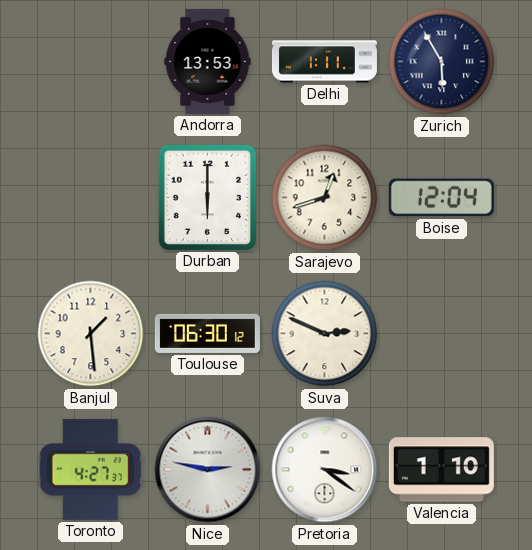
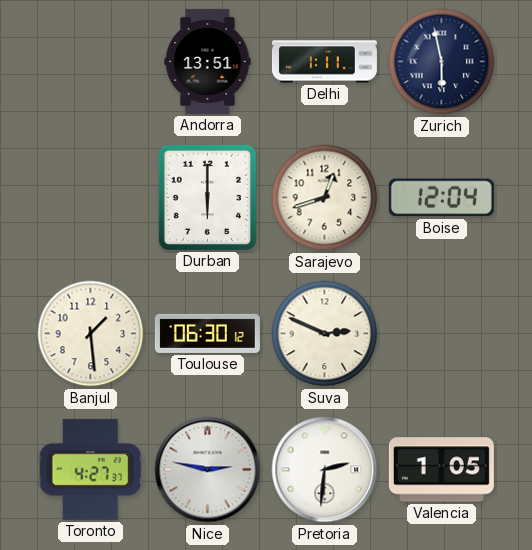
Andorra: 13:53 -> 13:51
Zurich: 5:55 -> 5:58
Pretoria: 3:21 -> 2:31
Valencia: 1:10 -> 1:05
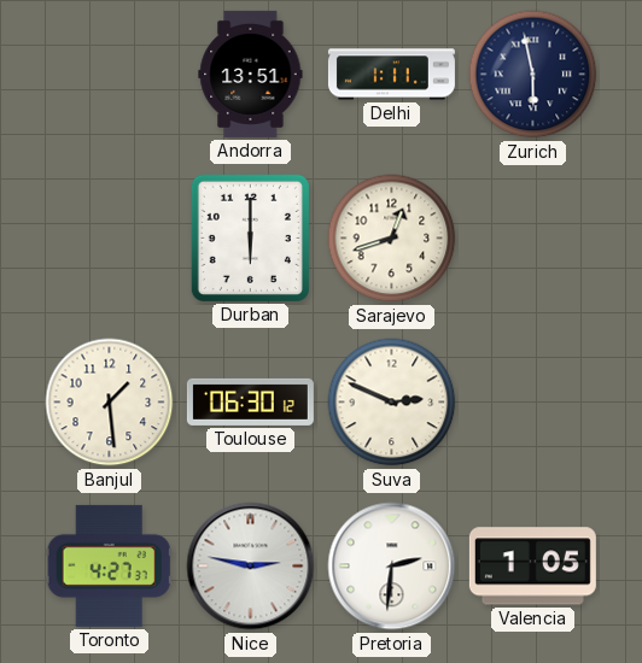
Boise: 12:04 -> none
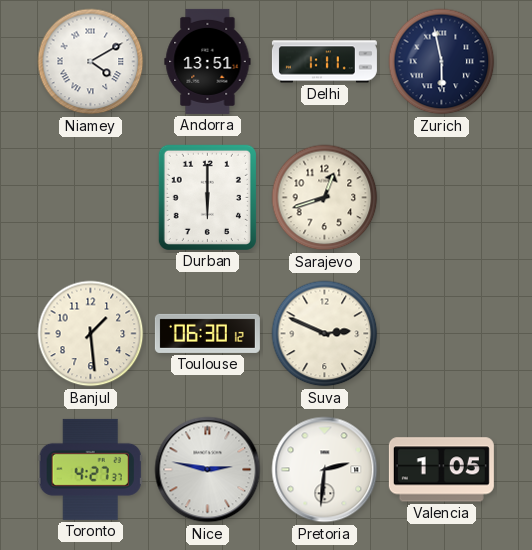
Niamey: none -> 4:10
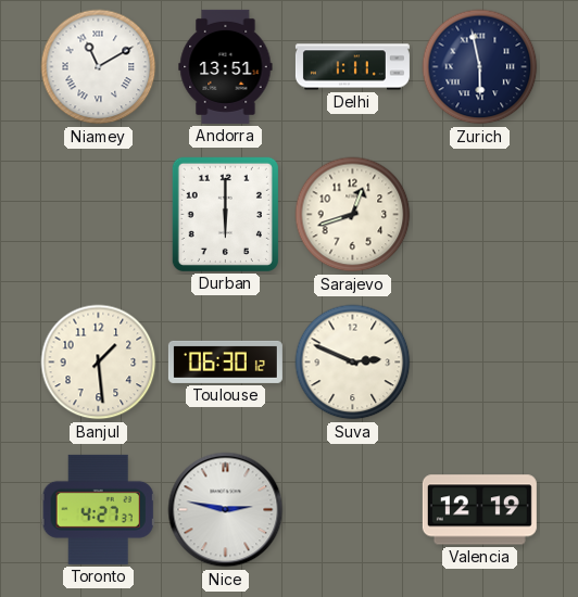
Niamey: 4:10 -> 11:10
Pretoria: 2:31 -> none
Valencia: 1:05 -> 12:19
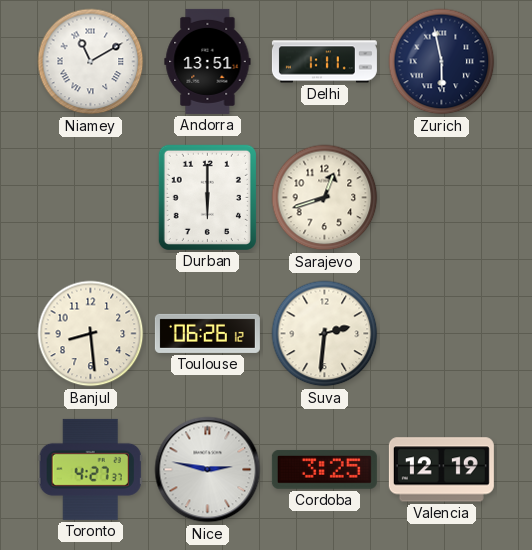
Banjul: 1:29 -> 8:29
Toulouse: 06:30 -> 06:26
Suva: 2:49 -> 2:31
Cordoba: none -> 3:25
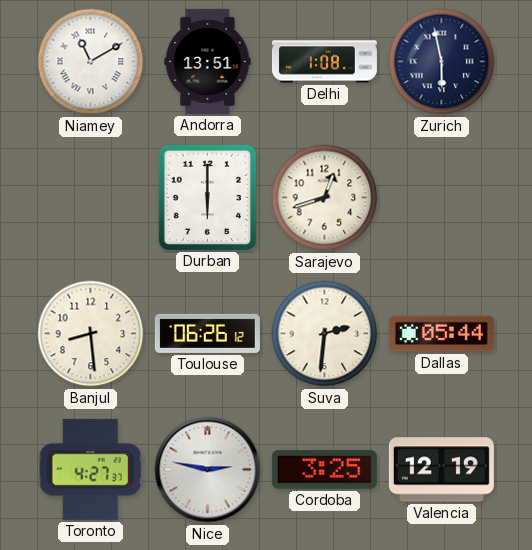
Delhi: 1:11 -> 1:08
Dallas: none -> 05:44
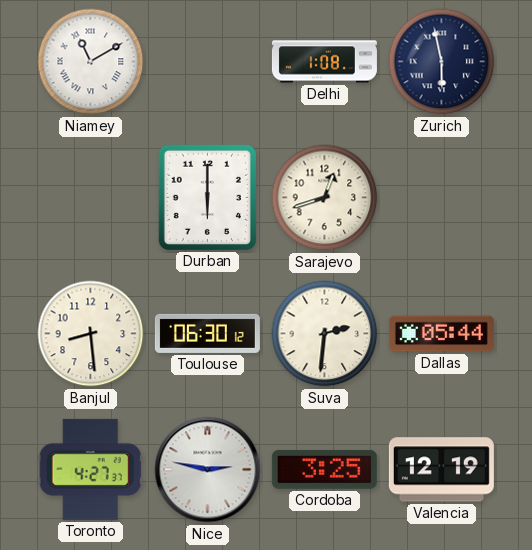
Andorra: 13:51 -> none
Toulouse: 06:26 -> 06:30
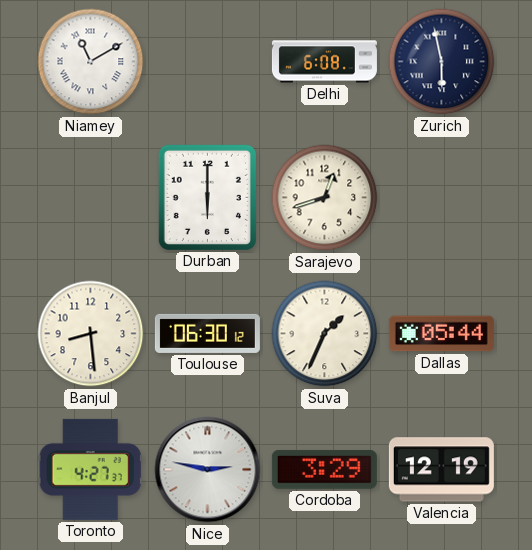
Delhi: 1:08 -> 6:08
Suva: 2:31 -> 1:34
Cordoba: 3:25 -> 3:29
